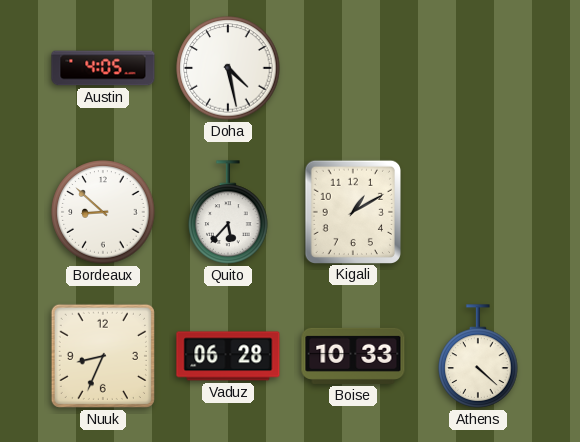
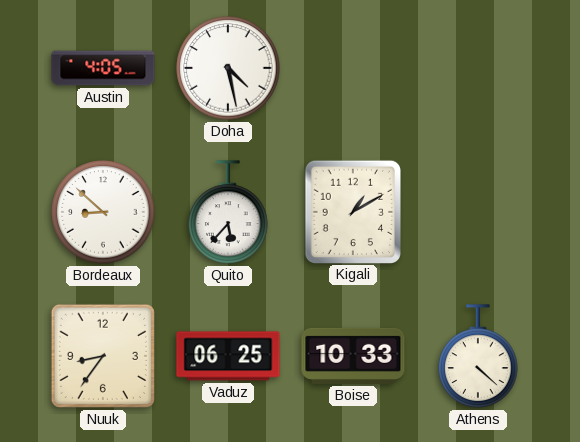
Nuuk: 8:34 -> 8:36
Vaduz: 06:28 -> 06:25
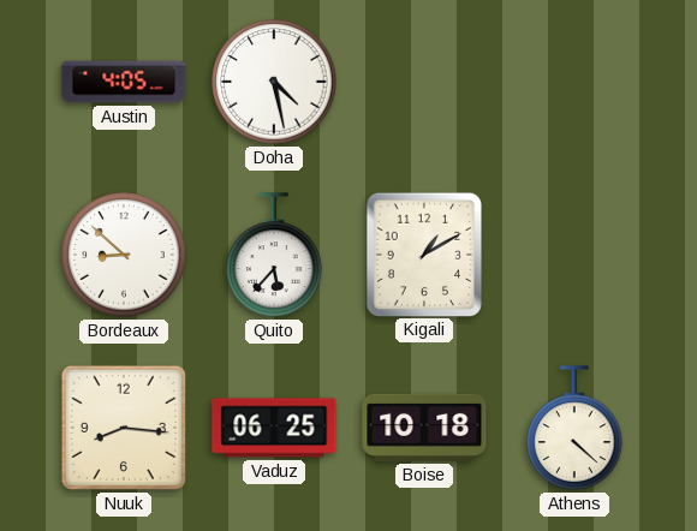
Nuuk: 8:36 -> 8:16
Boise: 10:33 -> 10:18
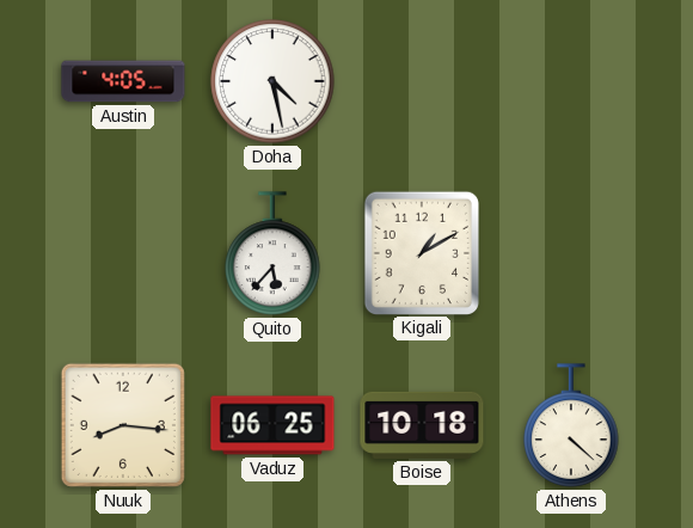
Bordeaux: 8:52 -> none
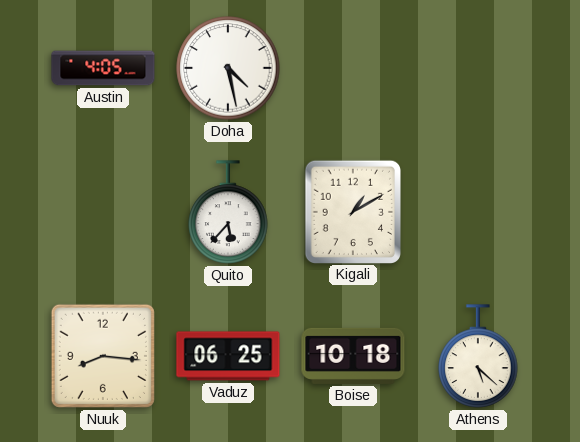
Athens: 4:22 -> 5:22
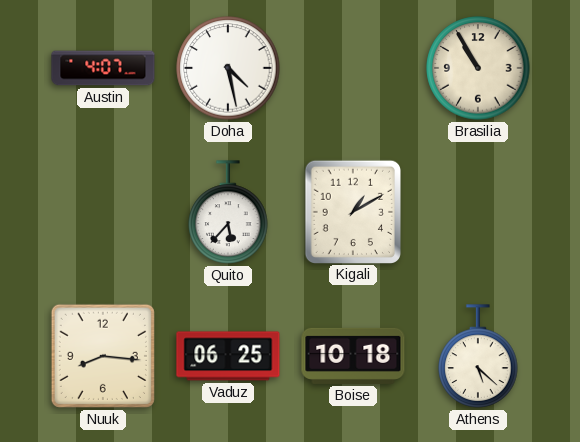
Austin: 4:05 -> 4:07
Brasilia: none -> 10:55
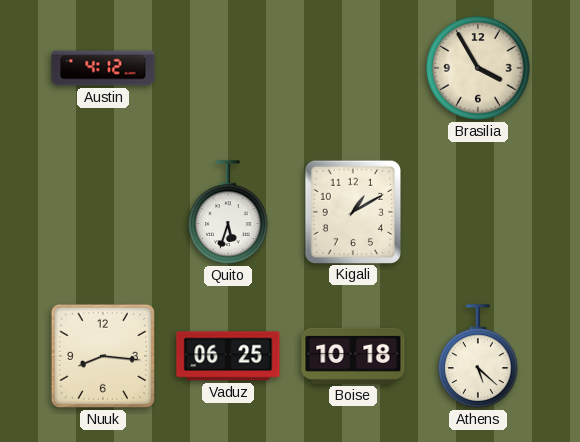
Austin: 4:07 -> 4:12
Doha: 4:28 -> none
Brasilia: 10:55 -> 3:55
Quito: 5:37 -> 5:33
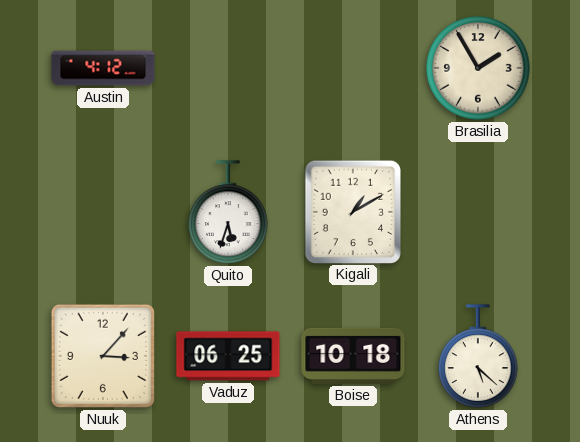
Brasilia: 3:55 -> 1:55
Nuuk: 8:16 -> 3:07
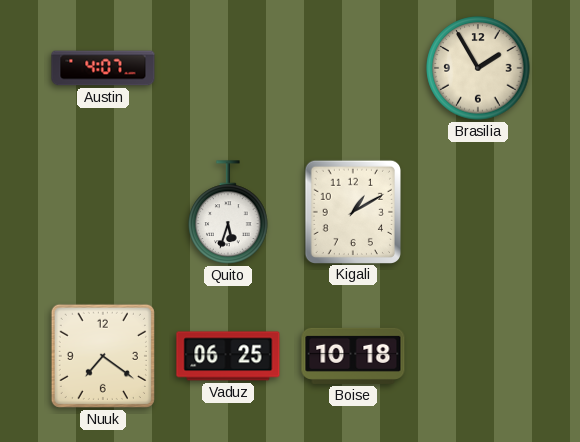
Austin: 4:12 -> 4:07
Nuuk: 3:07 -> 7:21
Athens: 5:22 -> none
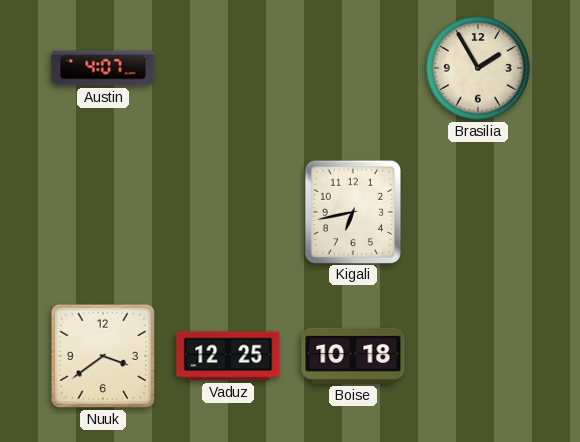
Quito: 5:33 -> none
Kigali: 1:10 -> 6:43
Nuuk: 7:21 -> 3:39
Vaduz: 06:25 -> 12:25
